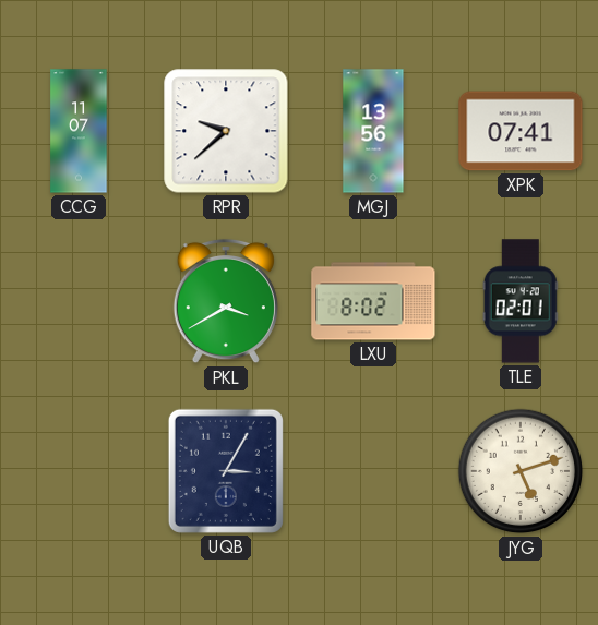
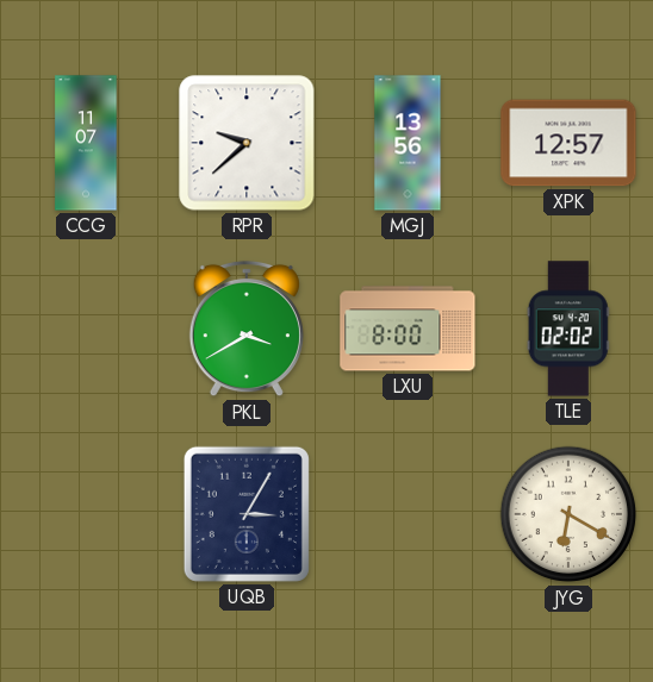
XPK: 07:41 -> 12:57
LXU: 8:02 -> 8:00
TLE: 02:01 -> 02:02
JYG: 5:12 -> 6:20
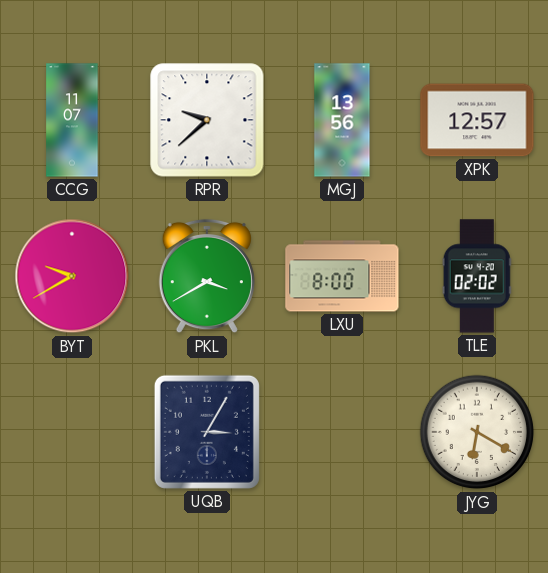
BYT: none -> 9:40
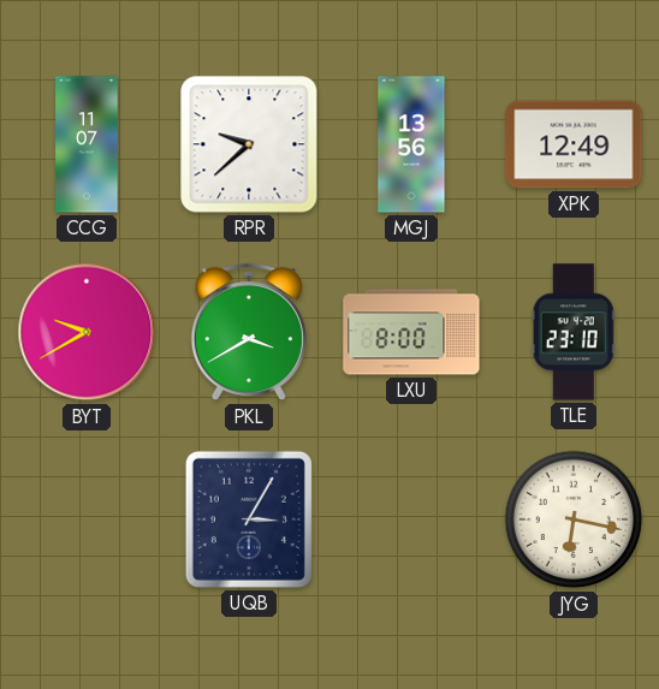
XPK: 12:57 -> 12:49
TLE: 02:02 -> 23:10
JYG: 6:20 -> 6:17
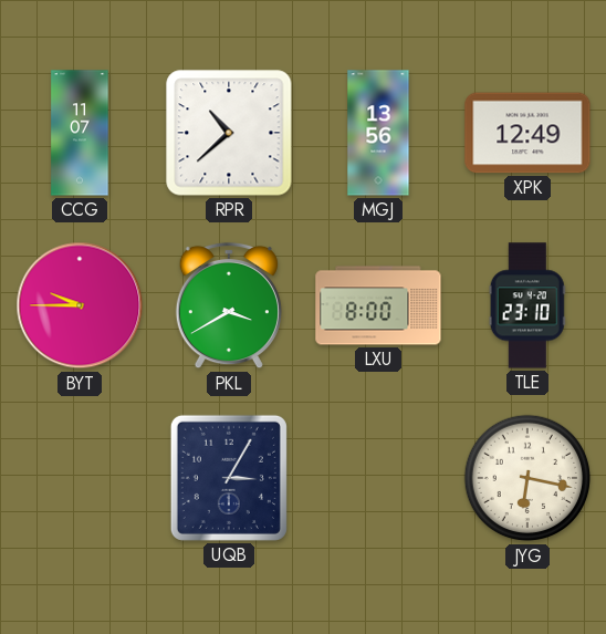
RPR: 9:38 -> 10:38
BYT: 9:40 -> 9:45
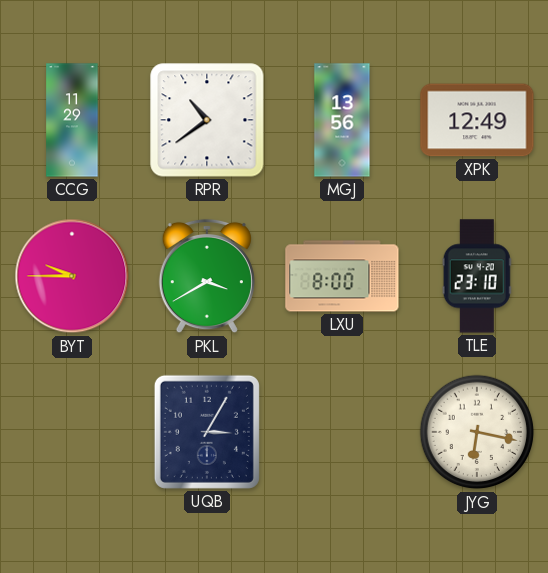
CCG: 11:07 -> 11:29
RPR: 10:38 -> 10:39
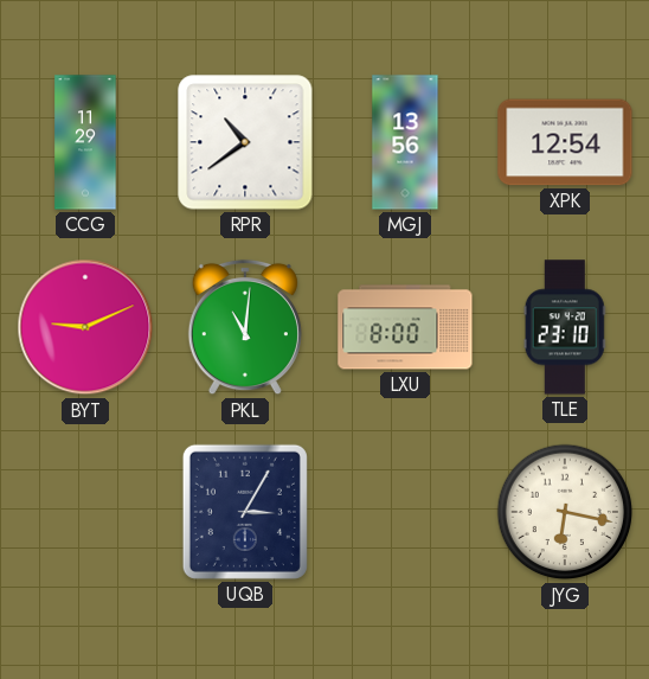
XPK: 12:49 -> 12:54
BYT: 9:45 -> 9:11
PKL: 3:40 -> 11:01
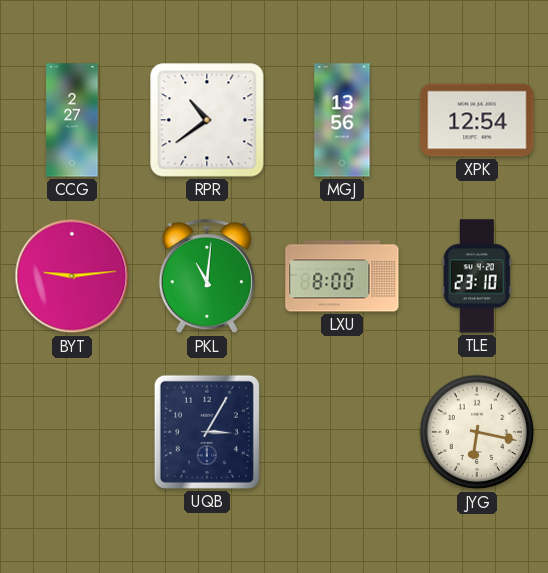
CCG: 11:29 -> 2:27
BYT: 9:11 -> 9:14
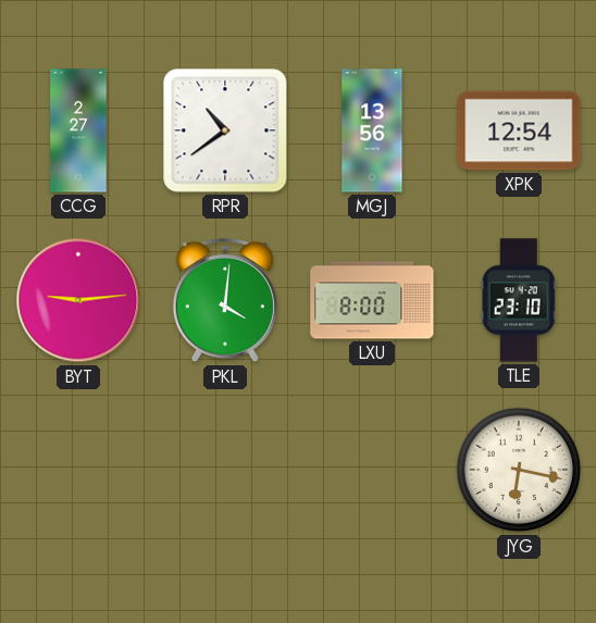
PKL: 11:01 -> 4:01
UQB: 3:05 -> none
